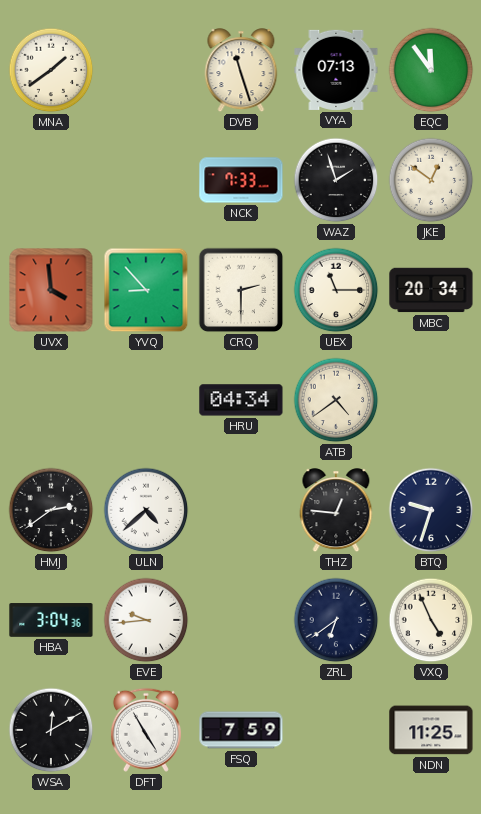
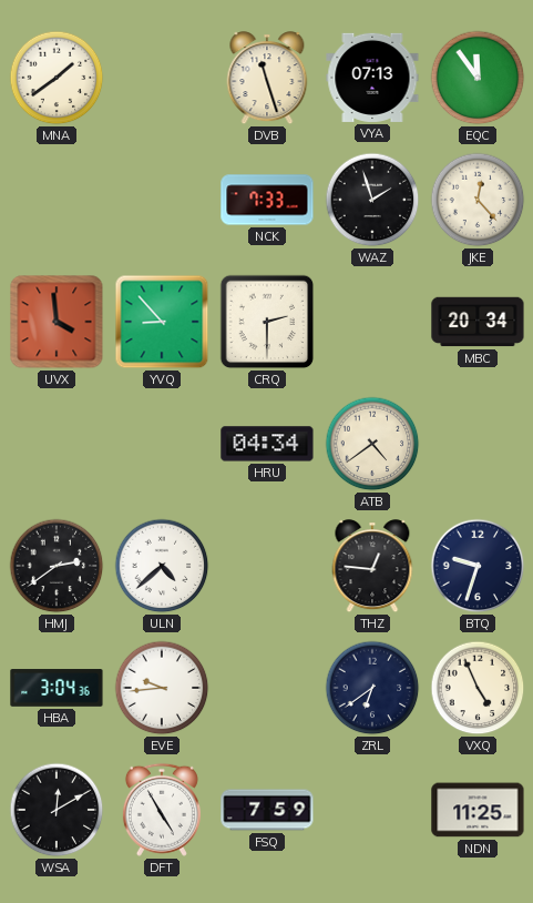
JKE: 12:51 -> 12:23
UEX: 11:15 -> none
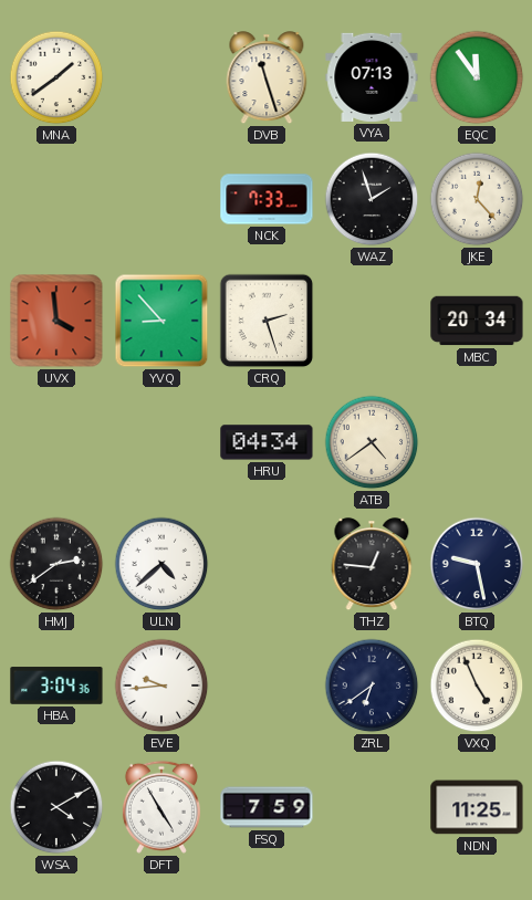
CRQ: 2:30 -> 2:27
BTQ: 9:33 -> 9:28
WSA: 12:10 -> 4:10
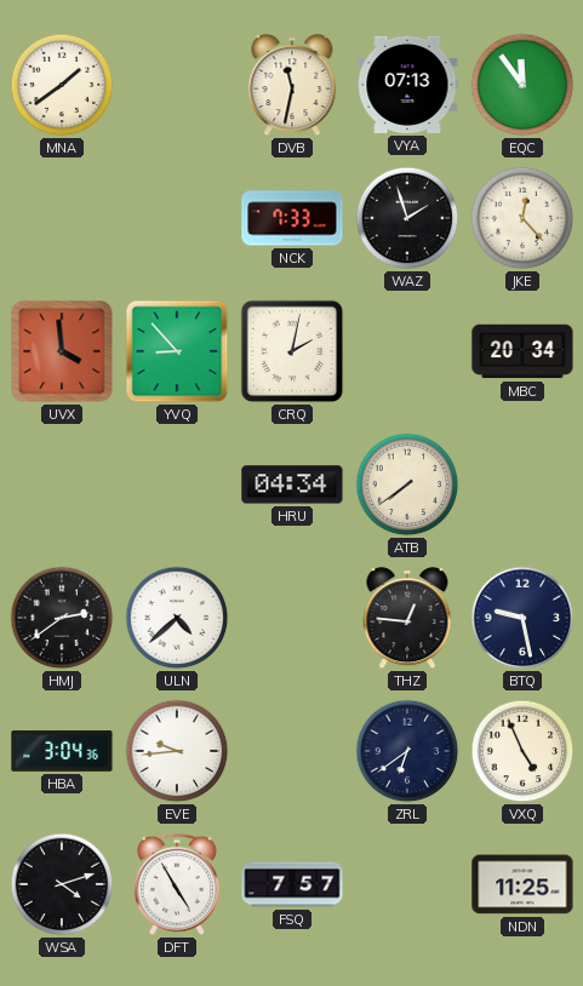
DVB: 11:27 -> 11:32
CRQ: 2:27 -> 2:02
ATB: 4:39 -> 7:39
WSA: 4:10 -> 4:12
FSQ: 7:59 -> 7:57
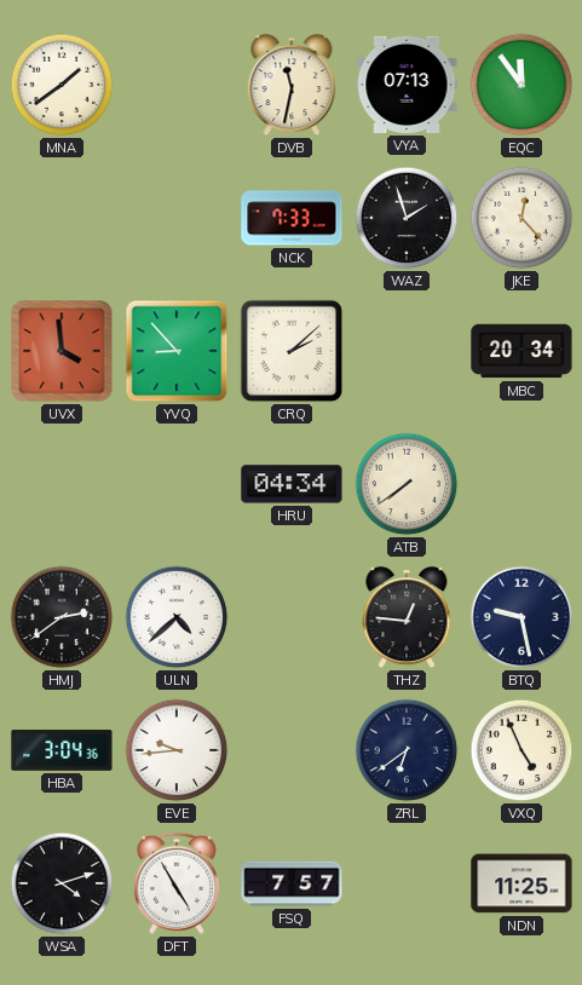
CRQ: 2:02 -> 2:08
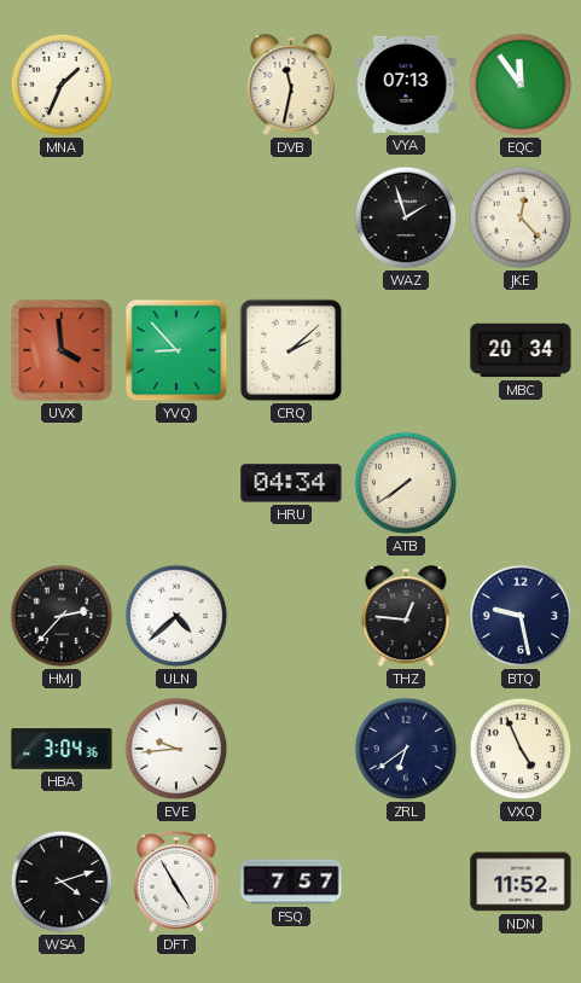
MNA: 1:39 -> 1:34
NCK: 7:33 -> none
HMJ: 2:39 -> 2:37
NDN: 11:25 -> 11:52
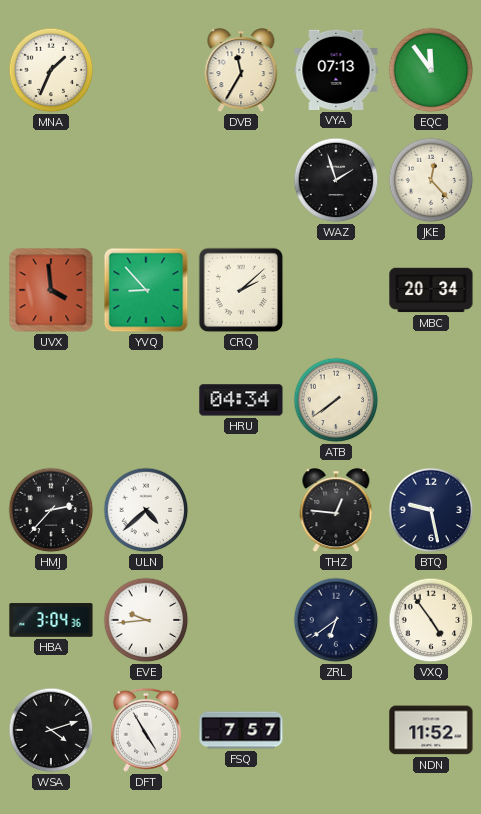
DVB: 11:32 -> 11:35
VXQ: 4:56 -> 4:54
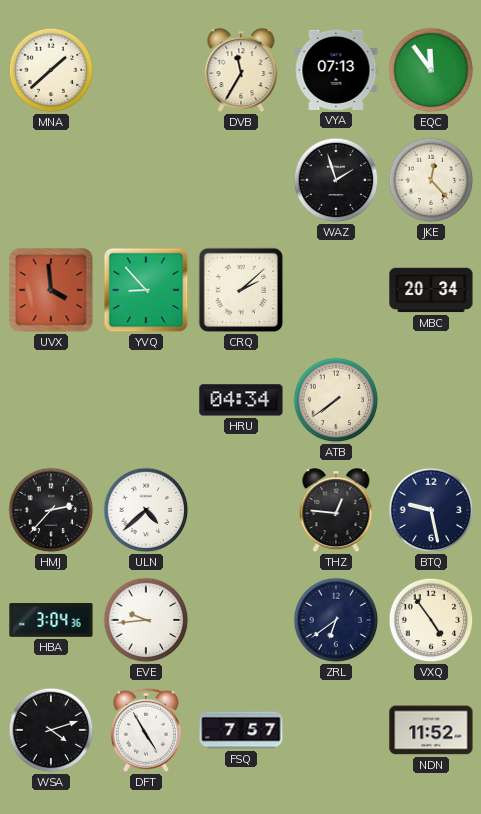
MNA: 1:34 -> 1:38
